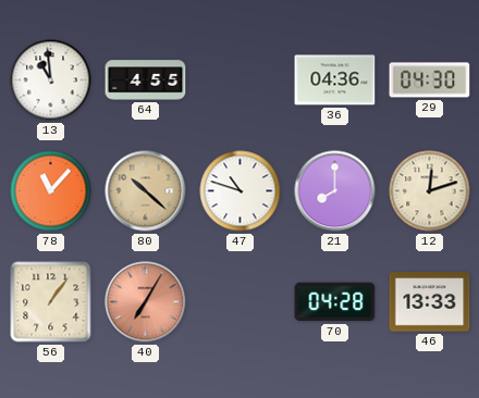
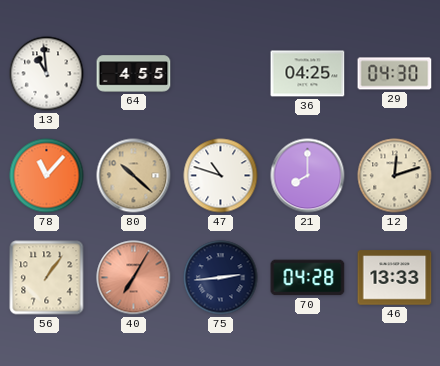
36: 04:36 -> 04:25
75: none -> 2:44
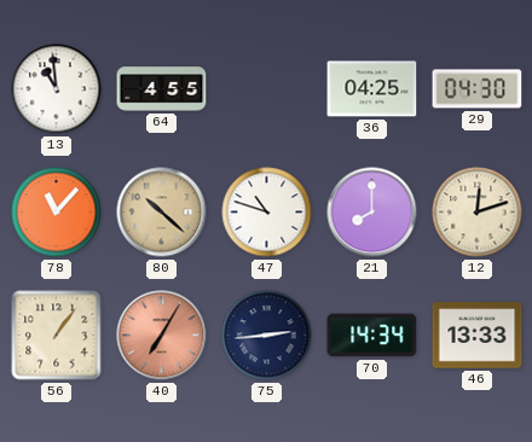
70: 04:28 -> 14:34
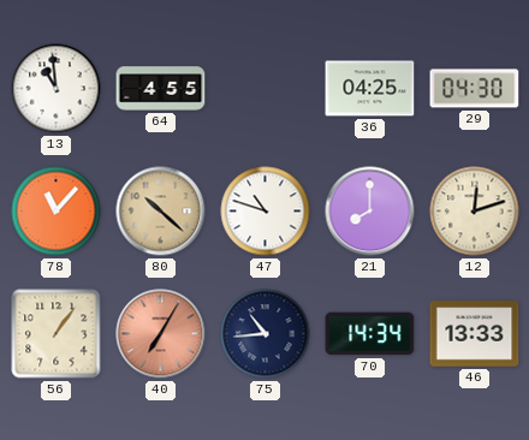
75: 2:44 -> 10:44
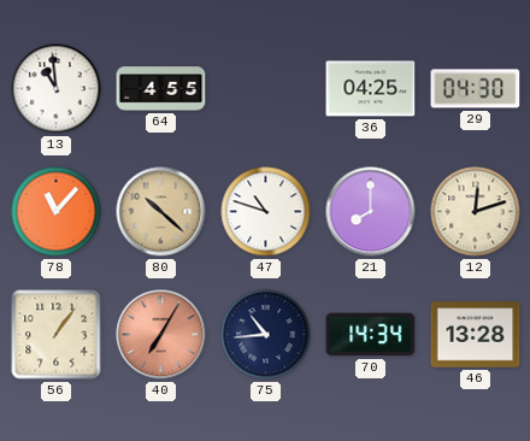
46: 13:33 -> 13:28
